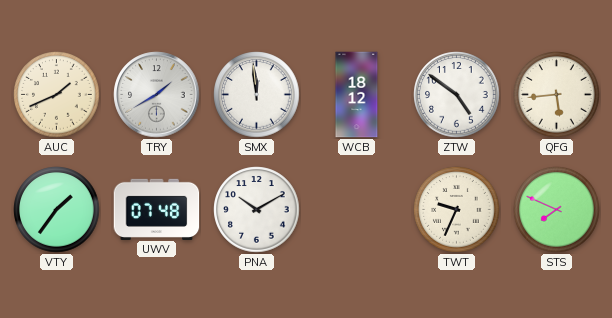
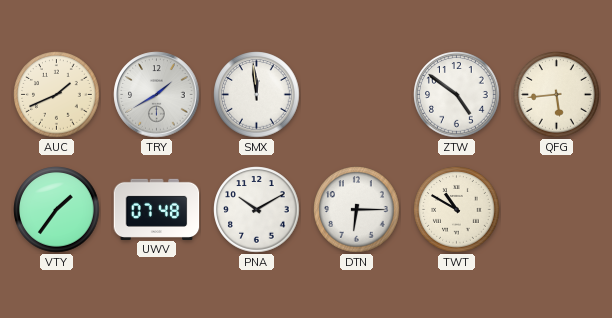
WCB: 18:12 -> none
DTN: none -> 6:15
TWT: 9:34 -> 10:50
STS: 7:49 -> none
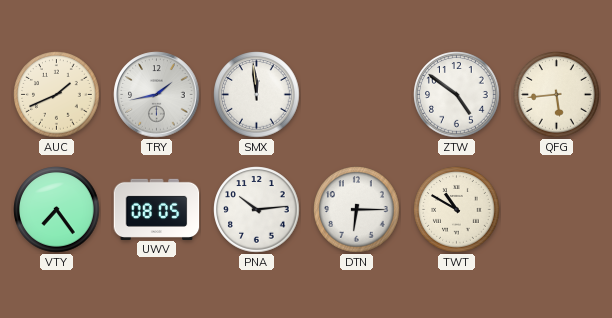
TRY: 1:40 -> 1:43
VTY: 1:36 -> 7:24
UWV: 07:48 -> 08:05
PNA: 10:10 -> 10:14
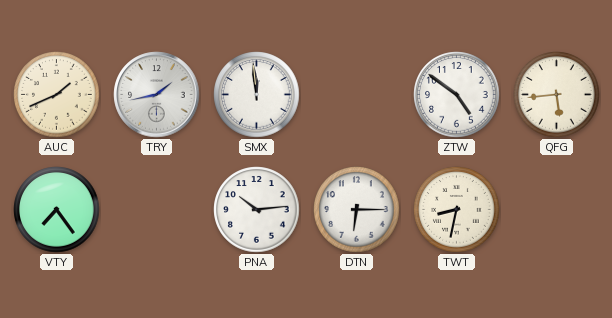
UWV: 08:05 -> none
TWT: 10:50 -> 8:32
